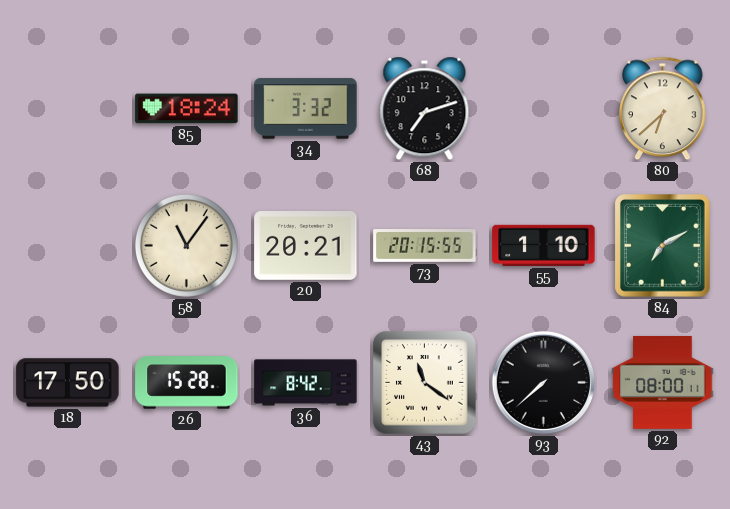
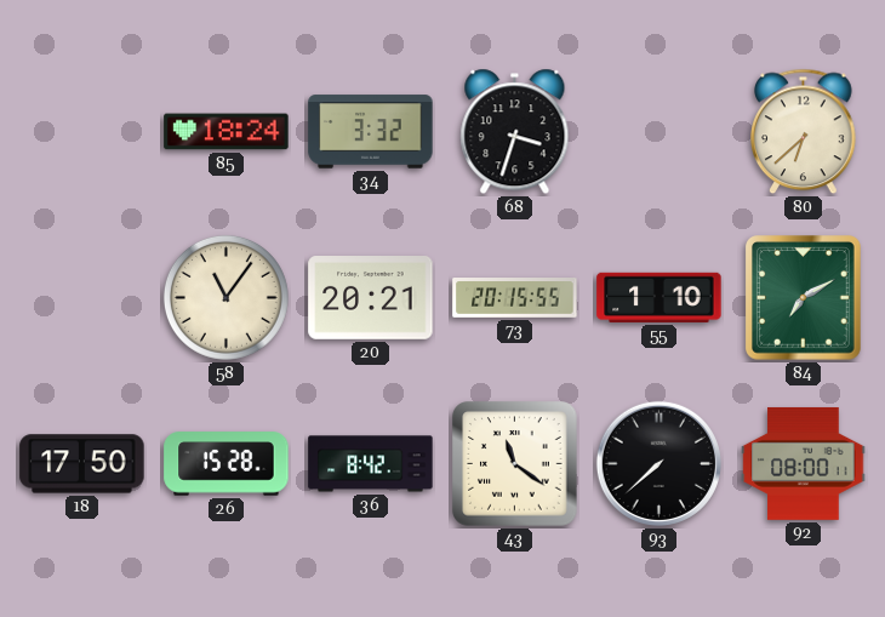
68: 7:12 -> 3:33
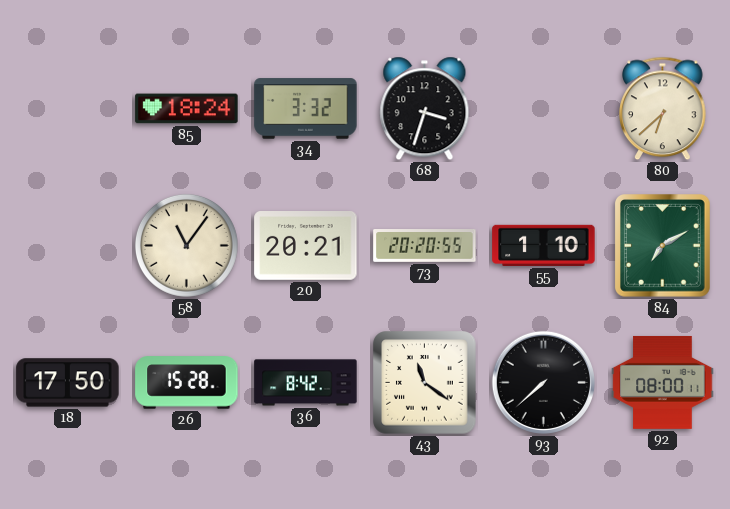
73: 20:15 -> 20:20
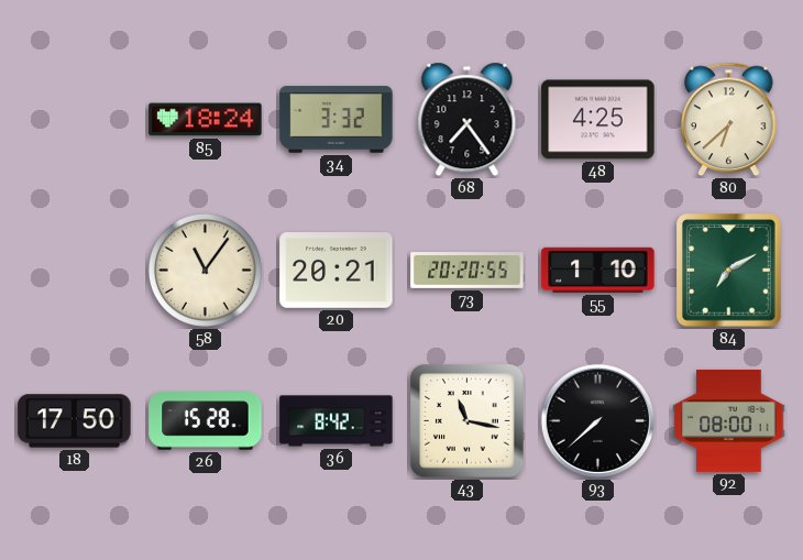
68: 3:33 -> 7:24
48: none -> 4:25
43: 11:21 -> 11:17
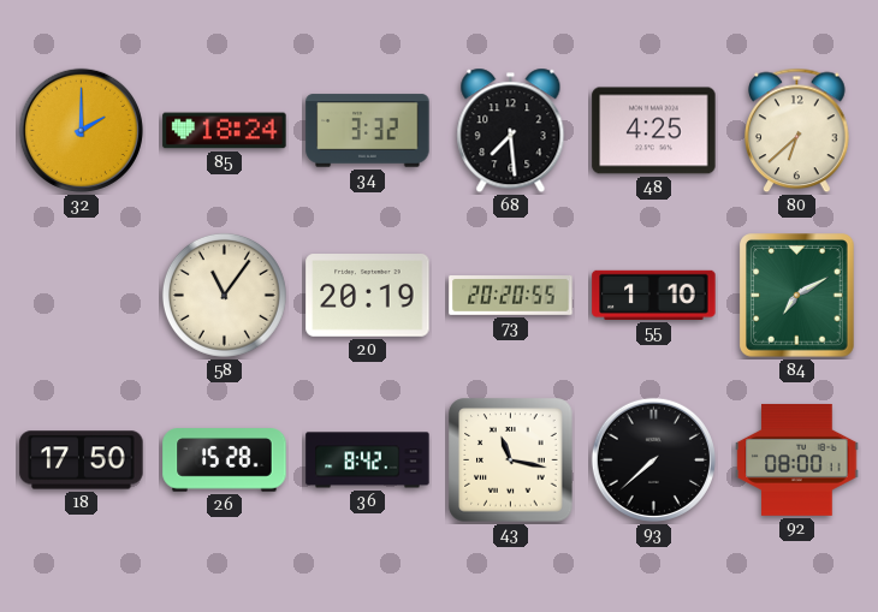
32: none -> 2:00
68: 7:24 -> 7:29
20: 20:21 -> 20:19
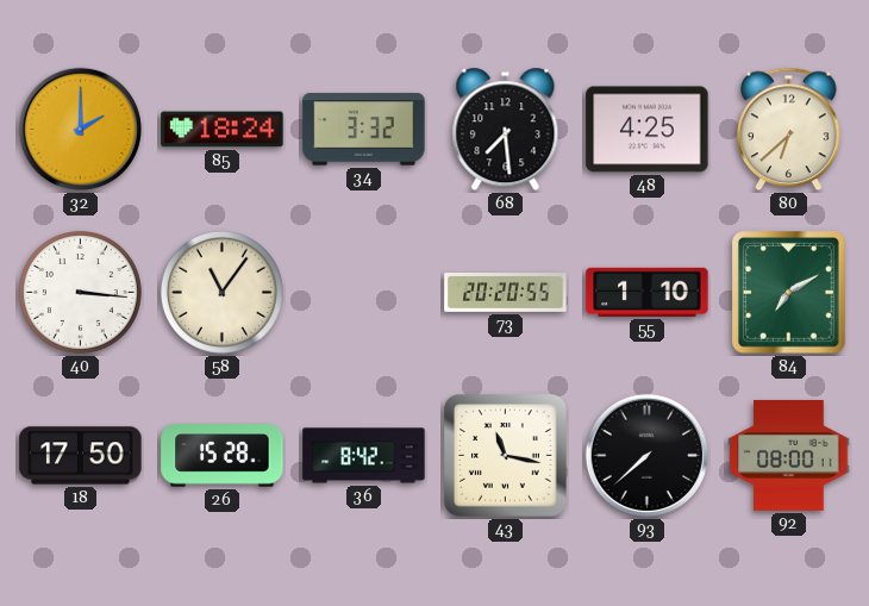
40: none -> 3:16
20: 20:19 -> none
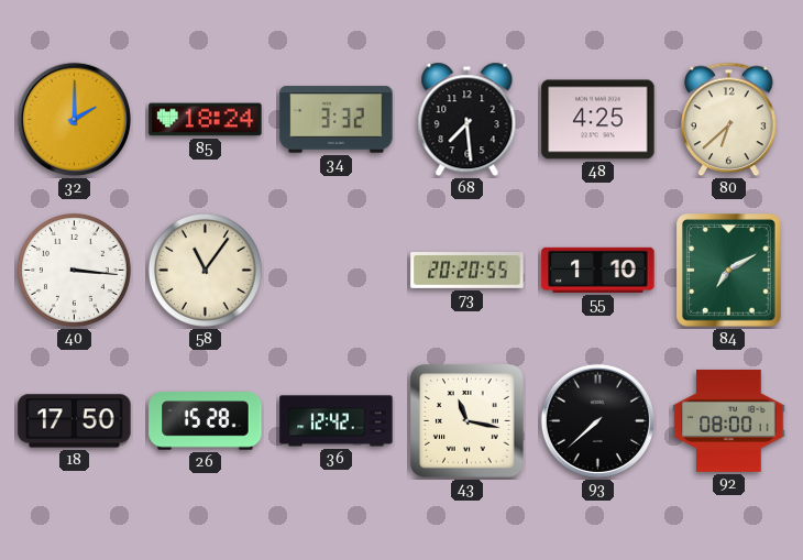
36: 8:42 -> 12:42
